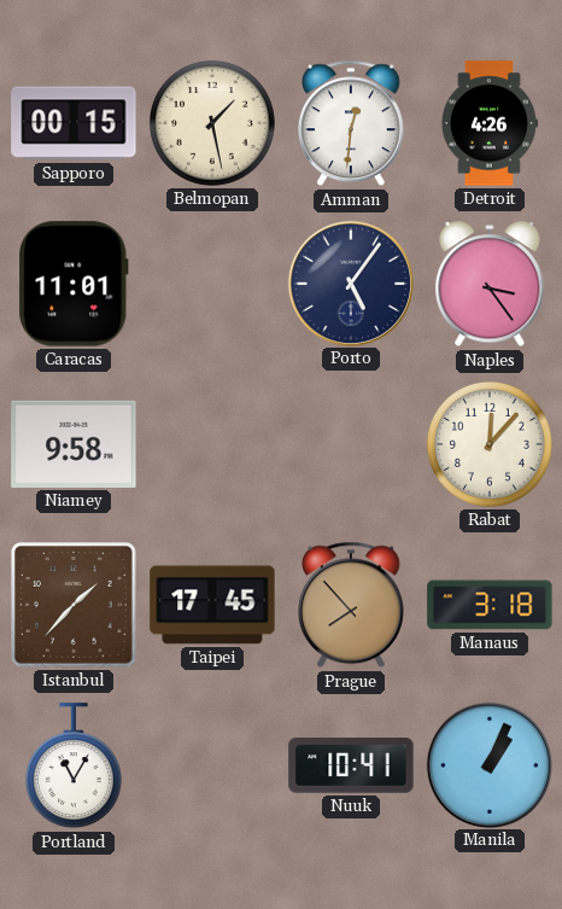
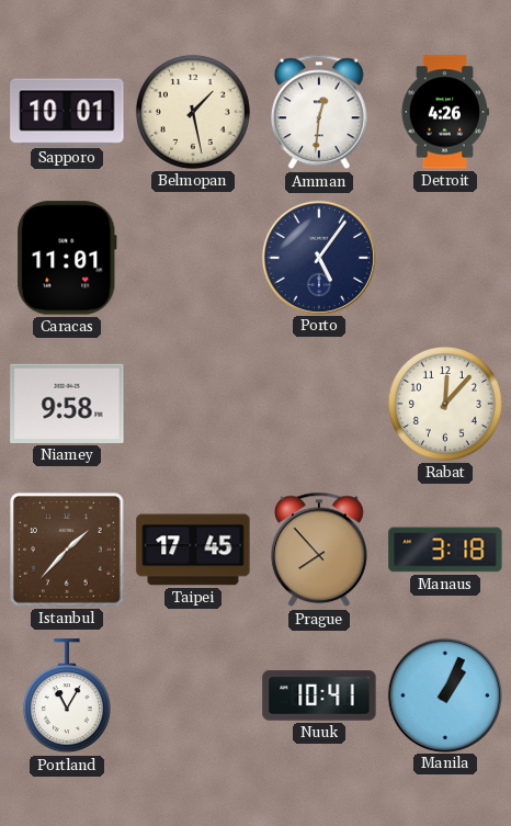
Sapporo: 00:15 -> 10:01
Naples: 3:24 -> none
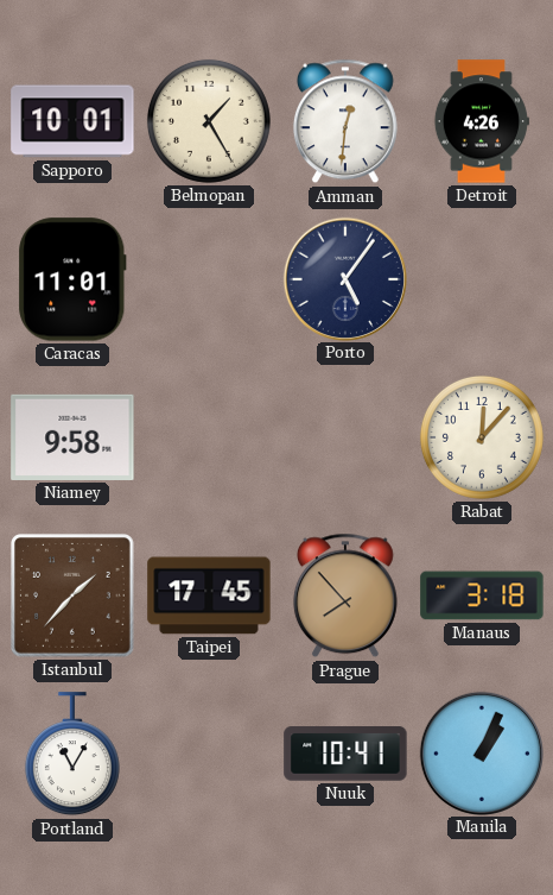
Belmopan: 1:28 -> 1:25
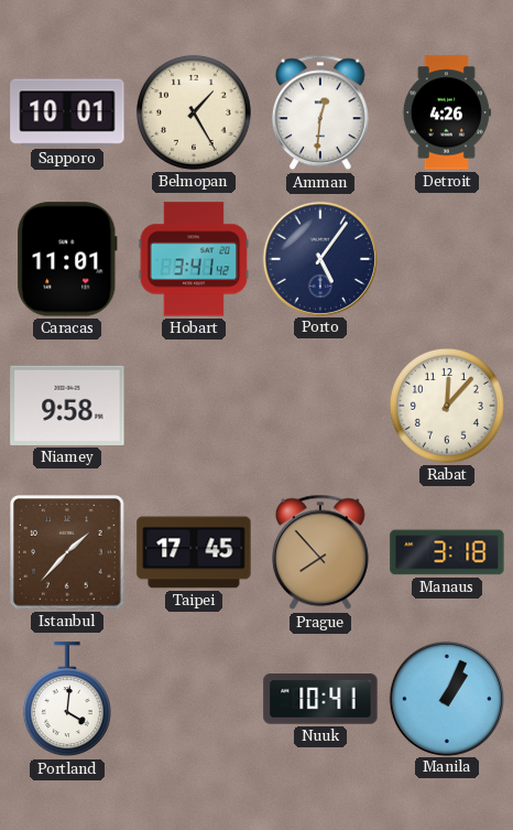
Hobart: none -> 3:41
Portland: 11:05 -> 4:01
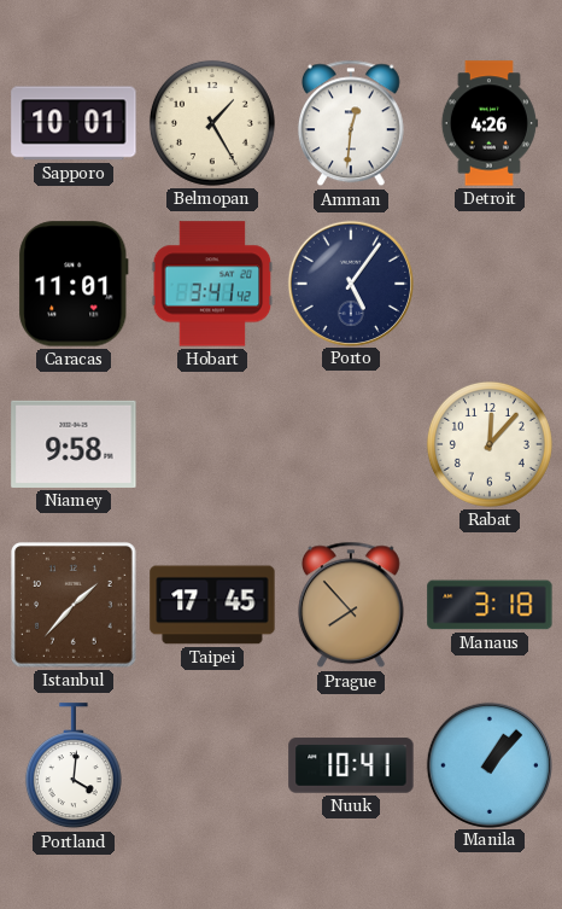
Manila: 1:04 -> 1:07
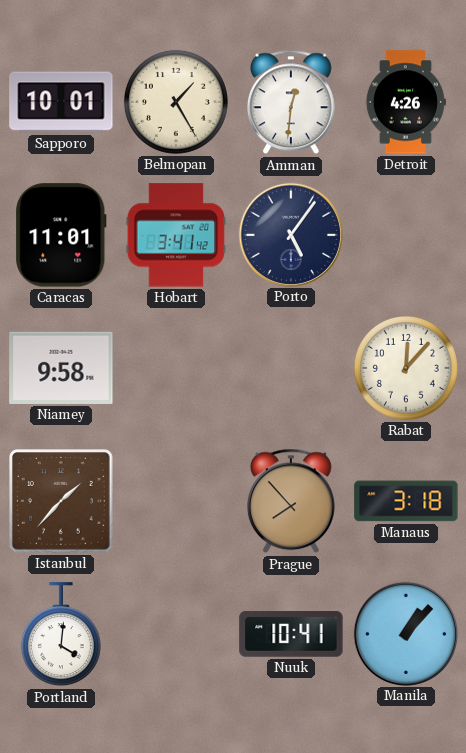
Taipei: 17:45 -> none
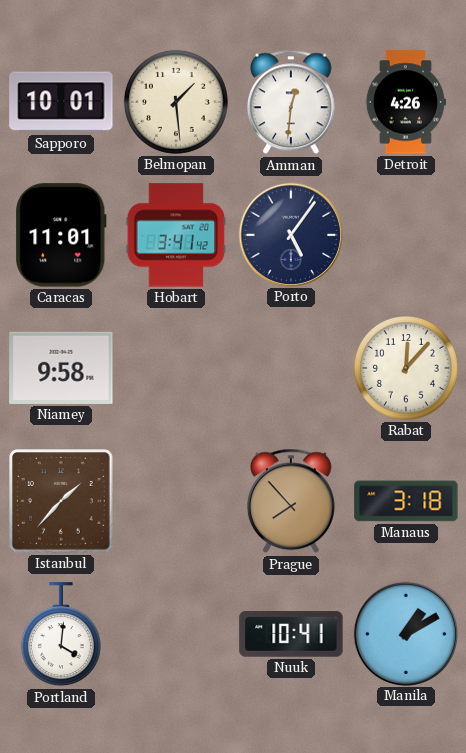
Belmopan: 1:25 -> 1:29
Manila: 1:07 -> 1:10
